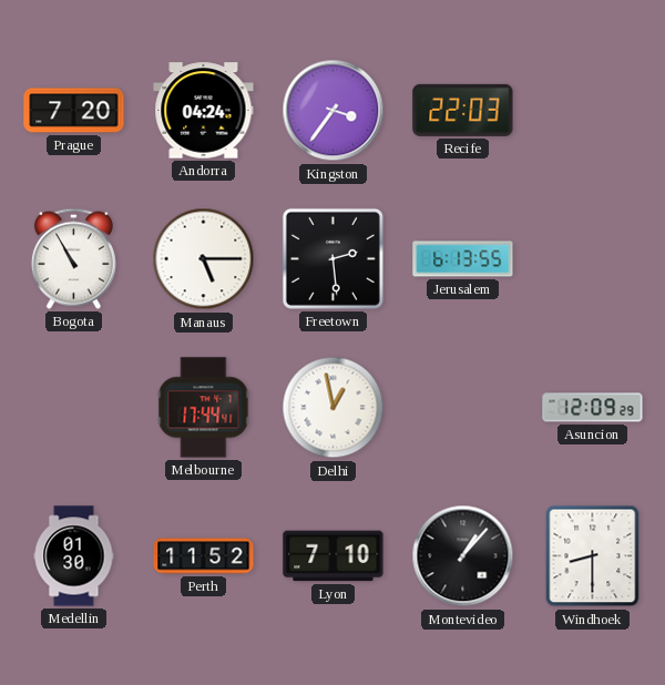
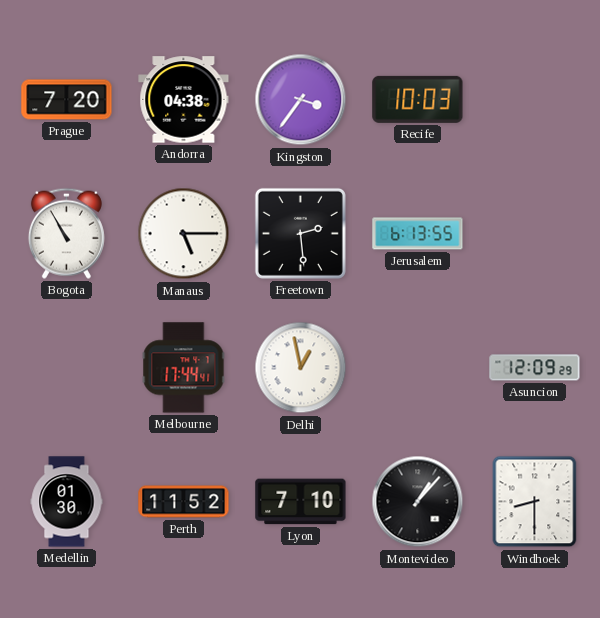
Andorra: 04:24 -> 04:38
Recife: 22:03 -> 10:03
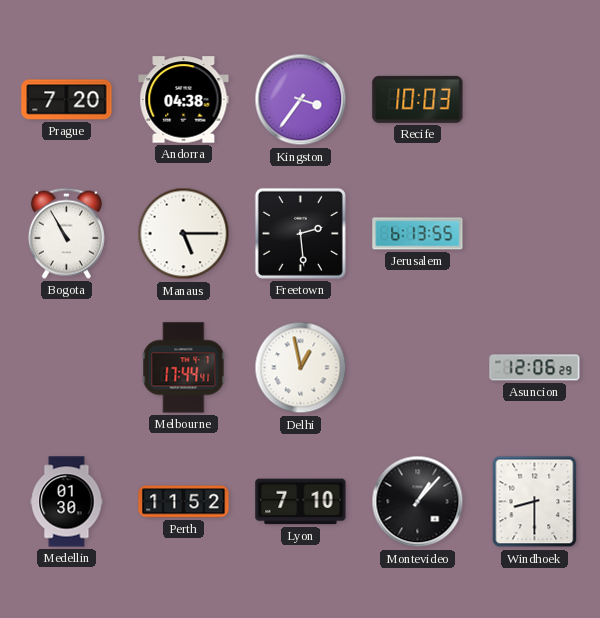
Asuncion: 12:09 -> 12:06
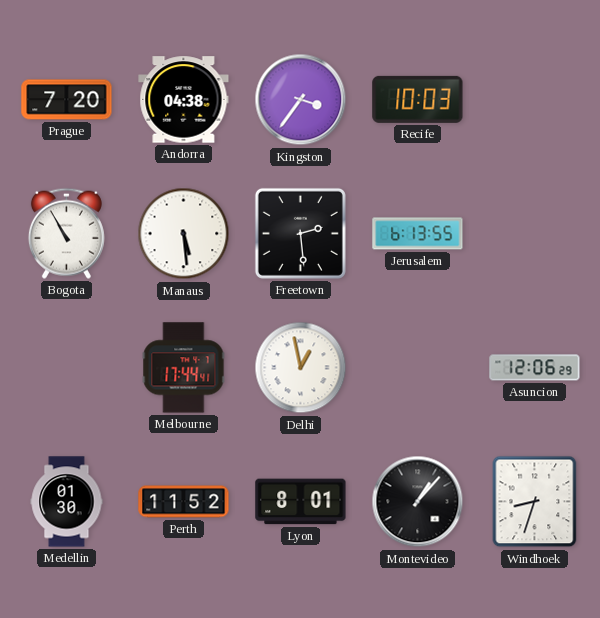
Manaus: 5:15 -> 5:29
Lyon: 7:10 -> 8:01
Windhoek: 8:30 -> 8:33
